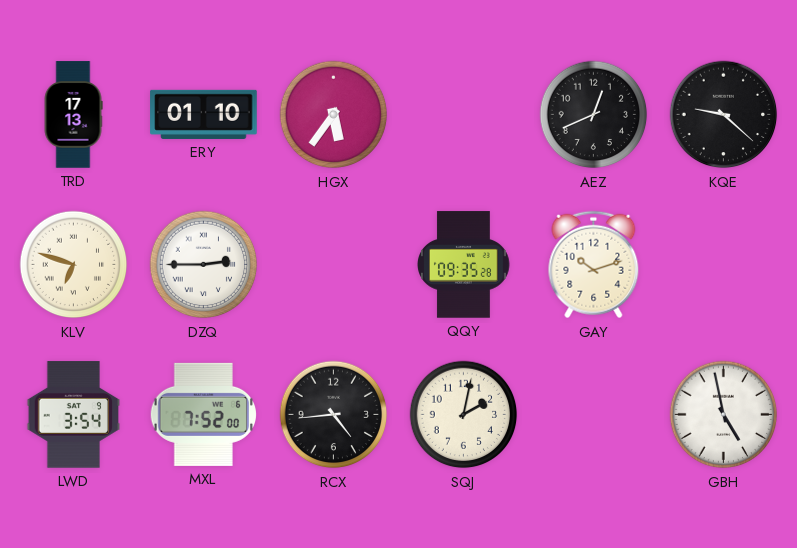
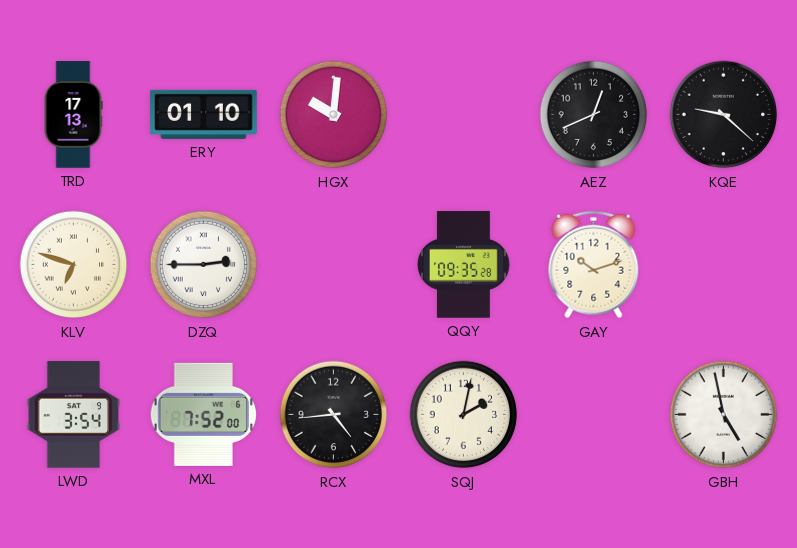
HGX: 5:36 -> 10:01
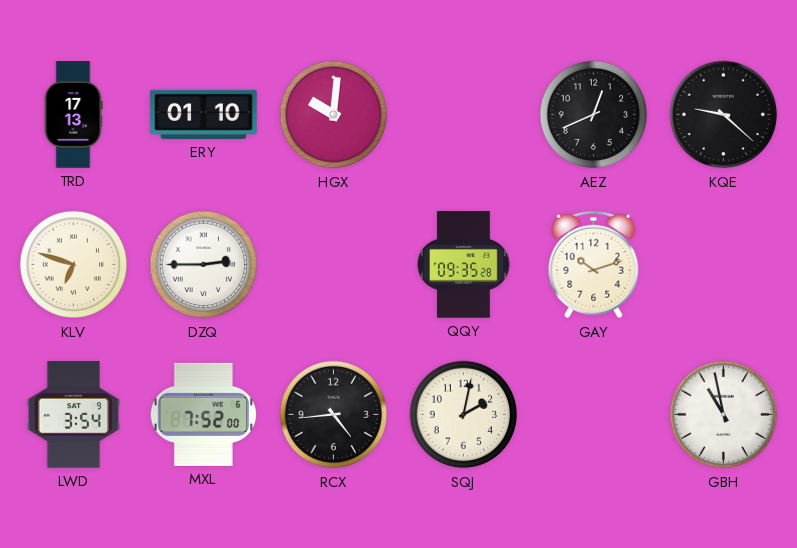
GBH: 4:58 -> 10:58
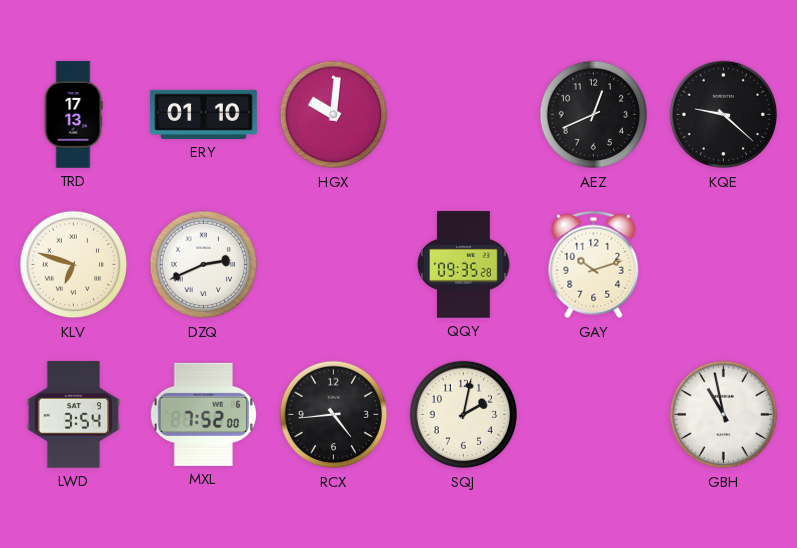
DZQ: 2:45 -> 2:41
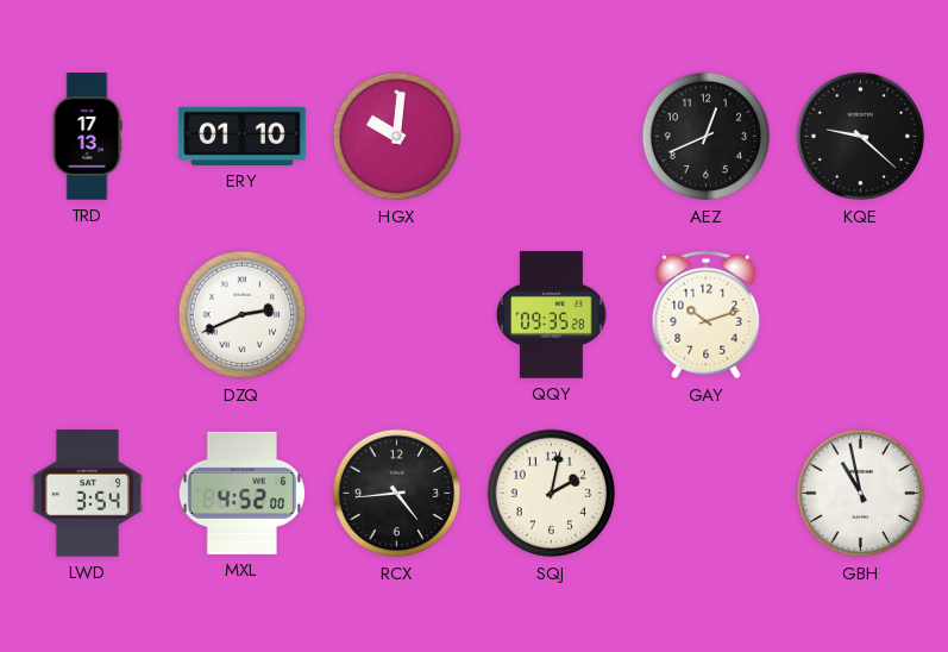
KLV: 6:48 -> none
MXL: 7:52 -> 4:52
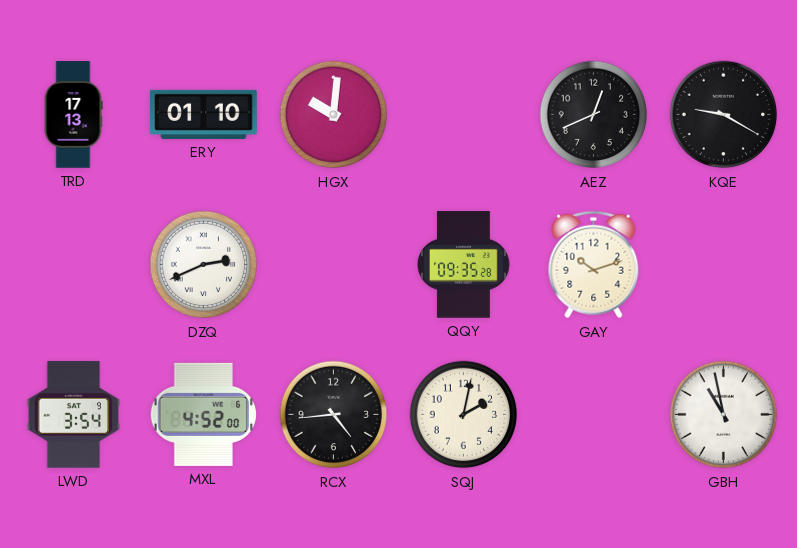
KQE: 9:22 -> 9:20
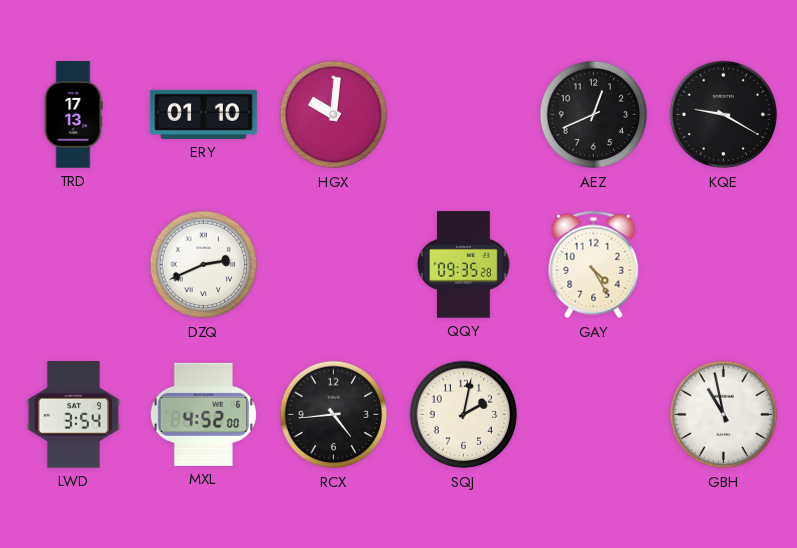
GAY: 10:12 -> 4:25
